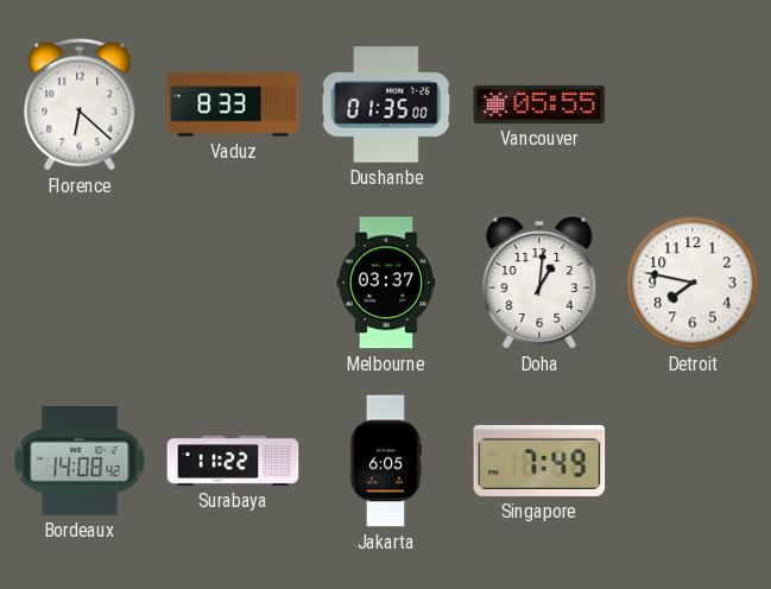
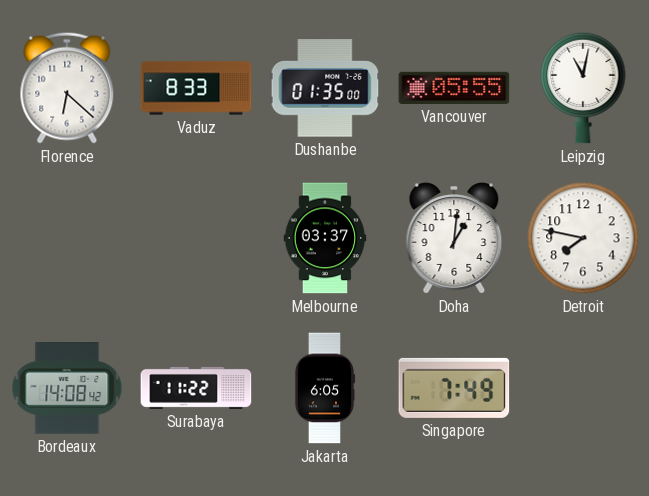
Leipzig: none -> 11:02
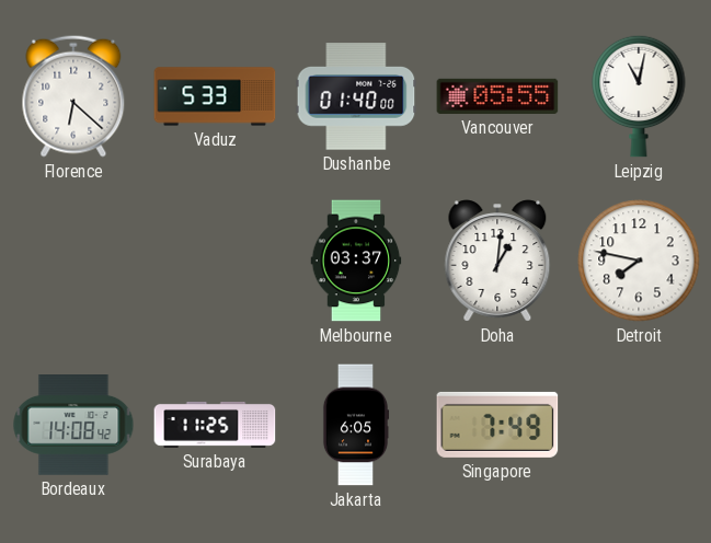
Vaduz: 8:33 -> 5:33
Dushanbe: 01:35 -> 01:40
Surabaya: 11:22 -> 11:25
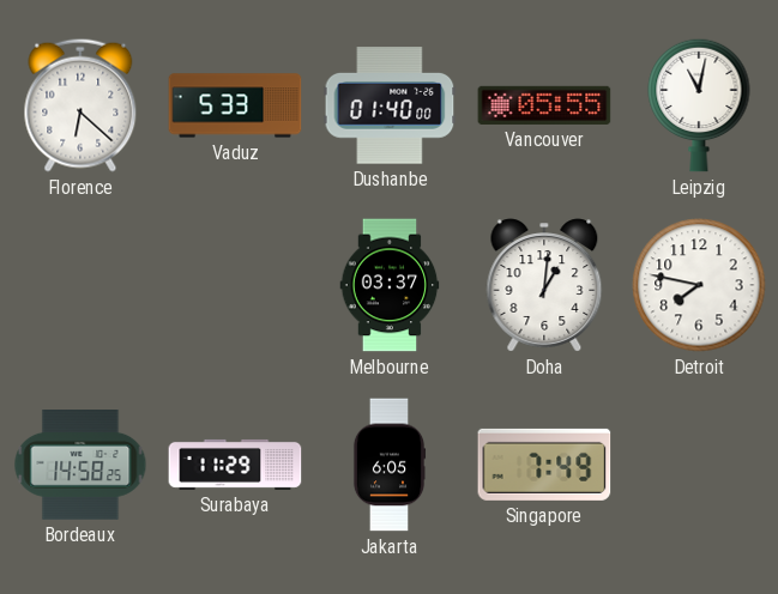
Bordeaux: 14:08 -> 14:58
Surabaya: 11:25 -> 11:29
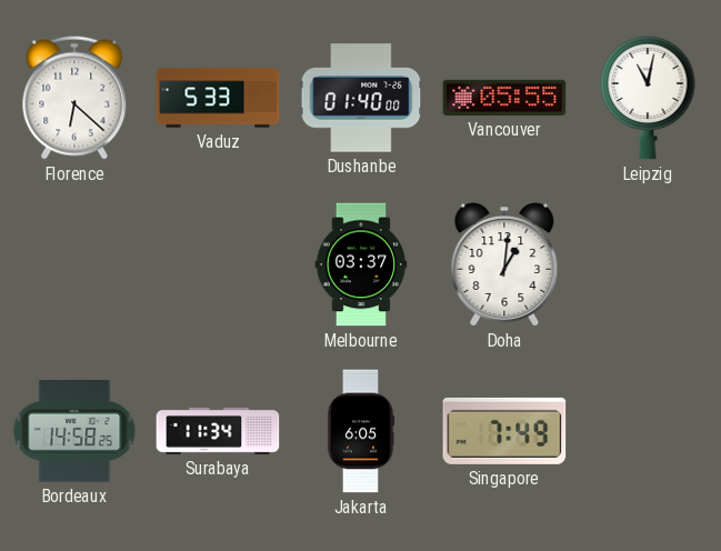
Detroit: 7:47 -> none
Surabaya: 11:29 -> 11:34
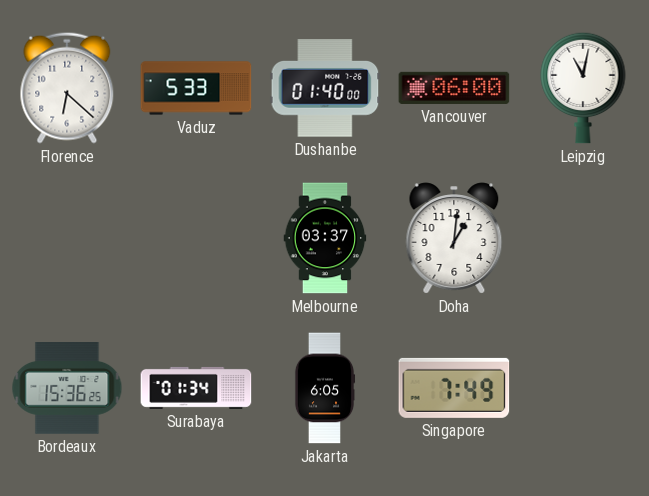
Vancouver: 05:55 -> 06:00
Bordeaux: 14:58 -> 15:36
Surabaya: 11:34 -> 01:34
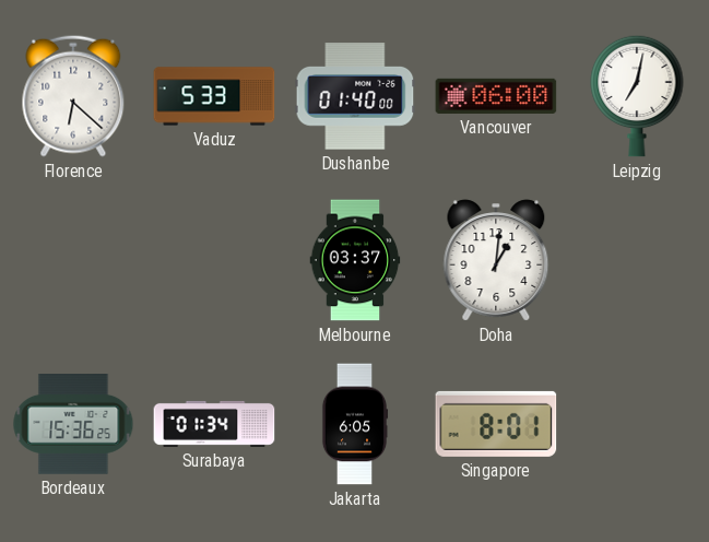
Leipzig: 11:02 -> 7:02
Singapore: 7:49 -> 8:01
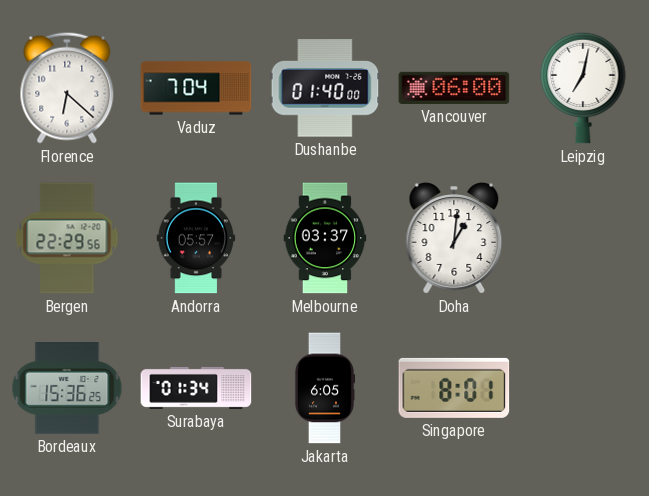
Vaduz: 5:33 -> 7:04
Bergen: none -> 22:29
Andorra: none -> 05:57
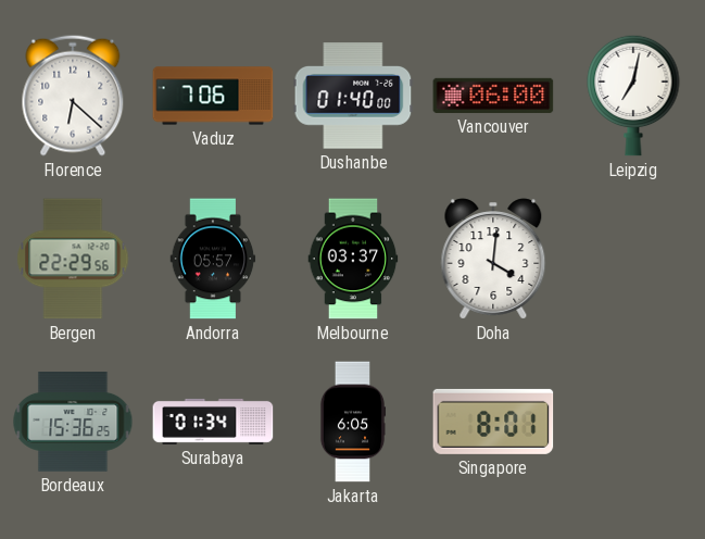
Vaduz: 7:04 -> 7:06
Doha: 1:01 -> 4:01
